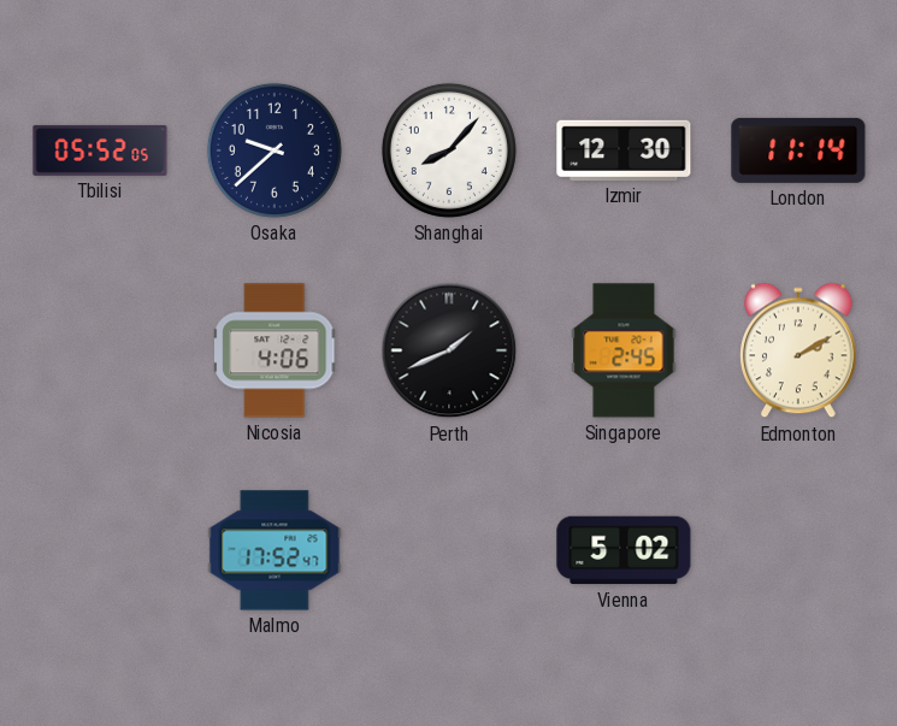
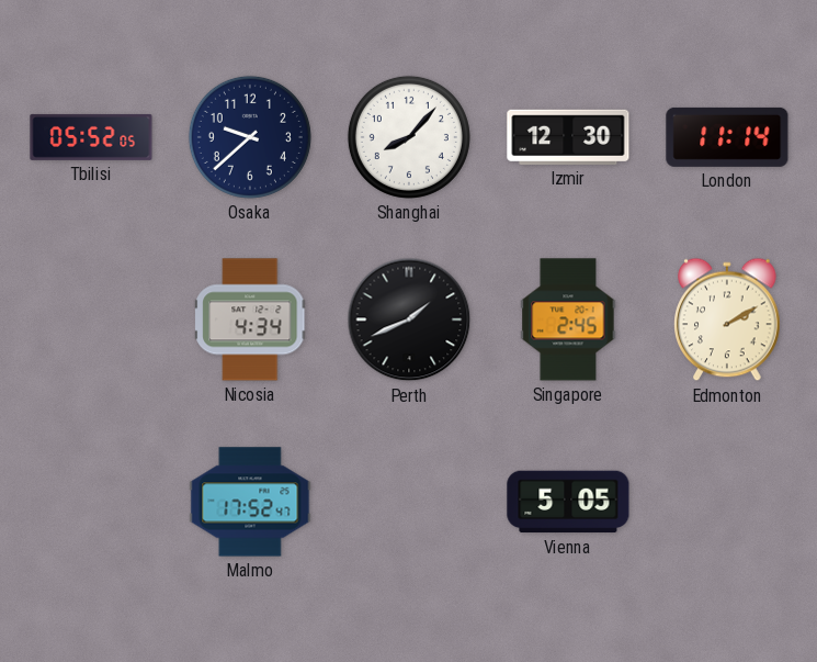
Nicosia: 4:06 -> 4:34
Vienna: 5:02 -> 5:05
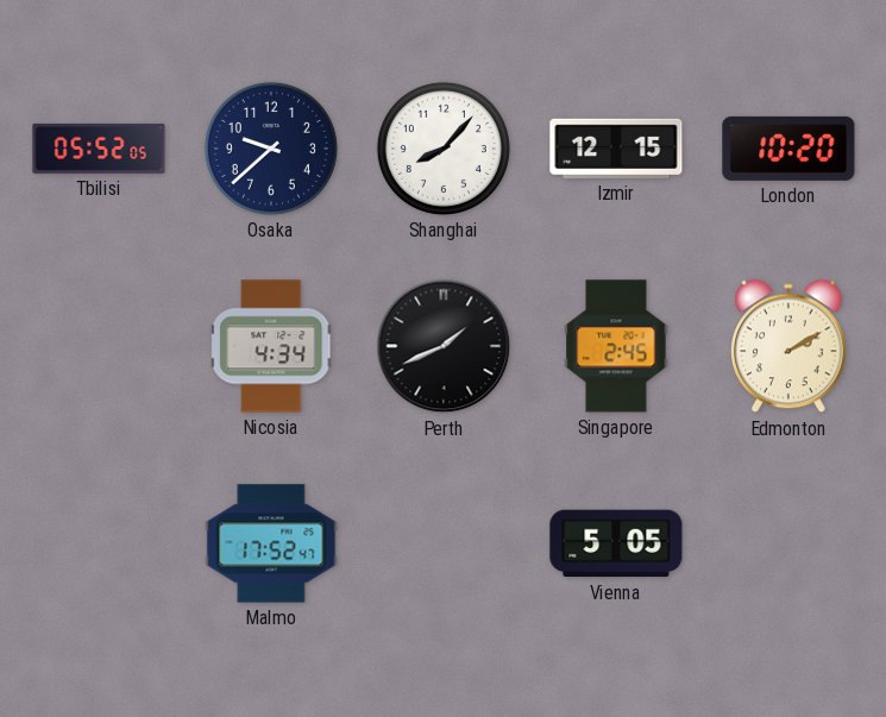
Izmir: 12:30 -> 12:15
London: 11:14 -> 10:20
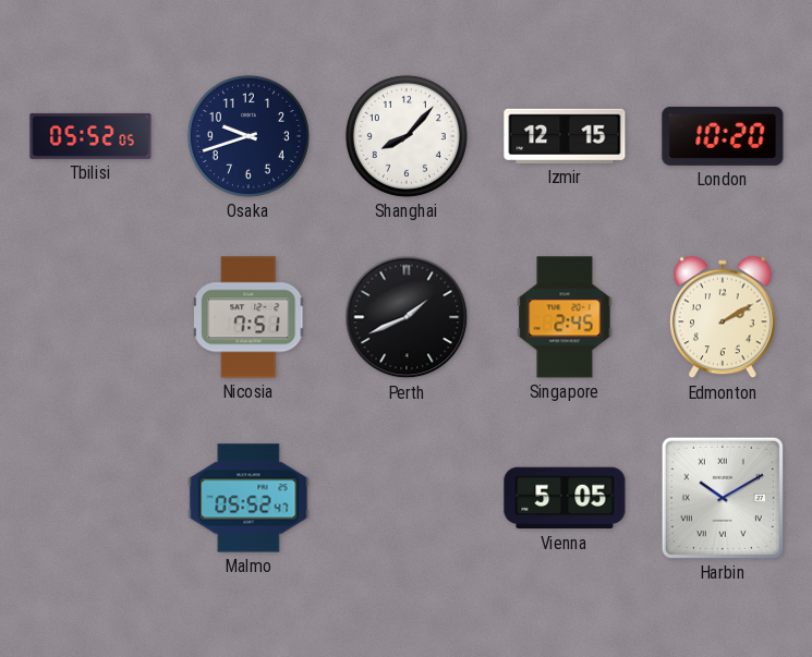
Osaka: 9:38 -> 9:42
Nicosia: 4:34 -> 7:51
Malmo: 17:52 -> 05:52
Harbin: none -> 10:10
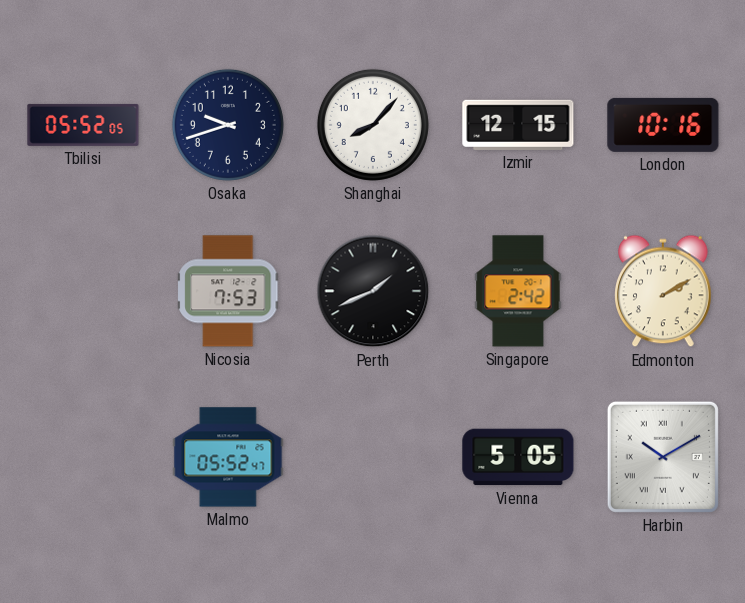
London: 10:20 -> 10:16
Nicosia: 7:51 -> 7:53
Singapore: 2:45 -> 2:42
